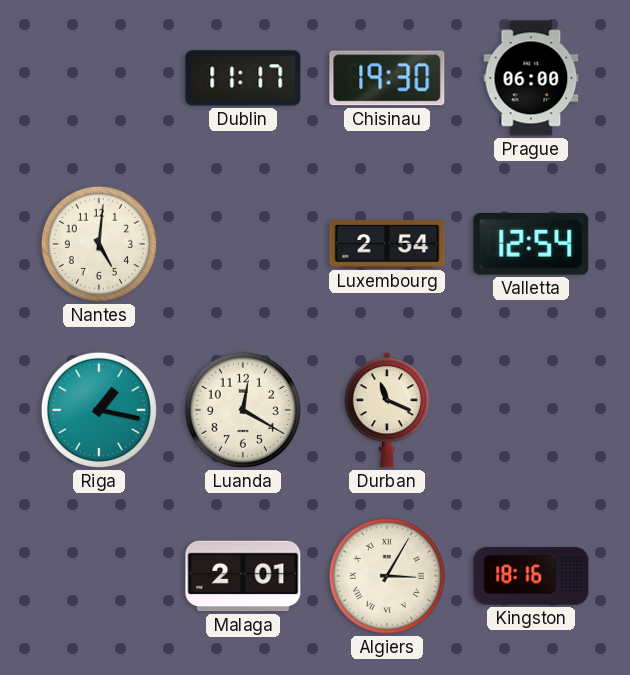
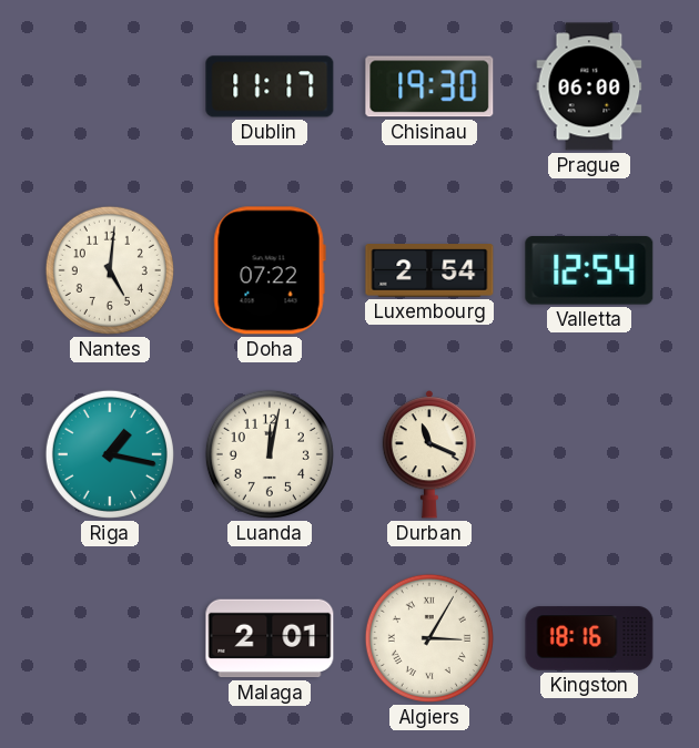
Doha: none -> 07:22
Luanda: 12:20 -> 12:02
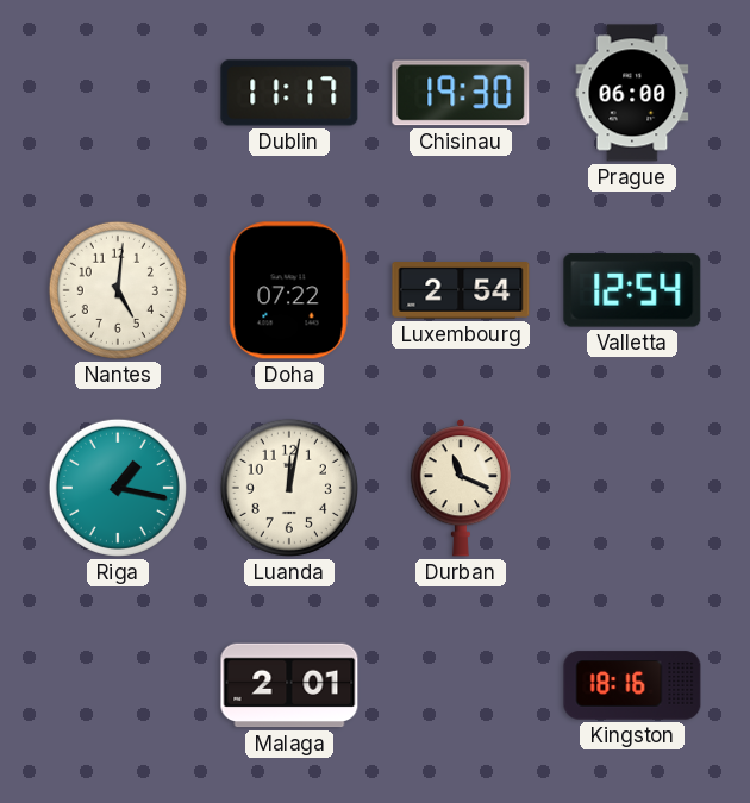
Algiers: 3:05 -> none
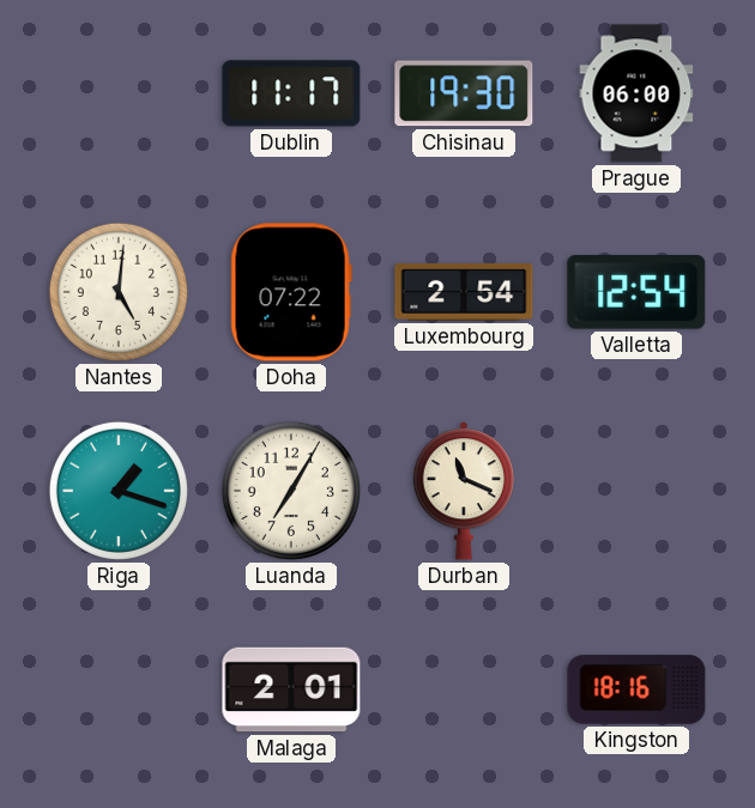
Riga: 1:17 -> 1:18
Luanda: 12:02 -> 7:05
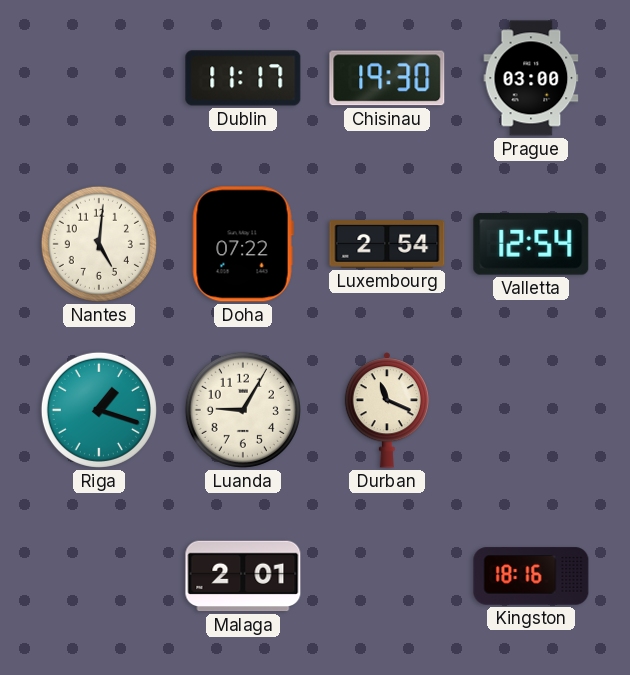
Prague: 06:00 -> 03:00
Luanda: 7:05 -> 9:05
